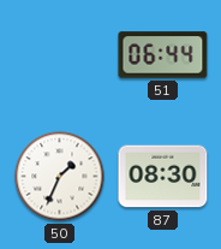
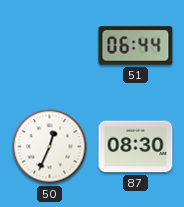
50: 1:34 -> 12:34
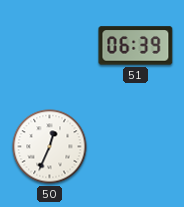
51: 06:44 -> 06:39
87: 08:30 -> none
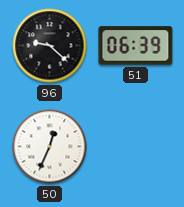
96: none -> 9:22
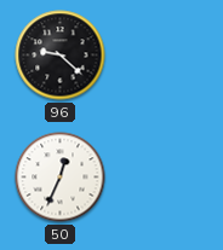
51: 06:39 -> none
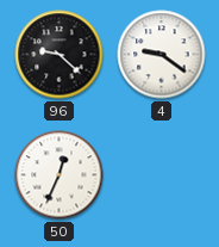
4: none -> 9:21
